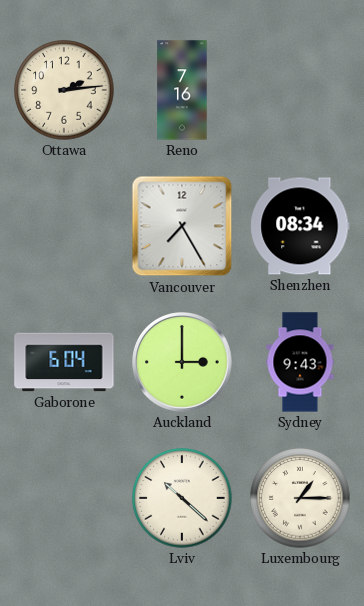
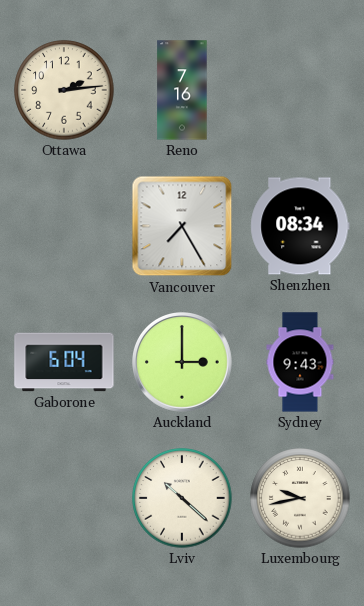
Luxembourg: 1:15 -> 9:43
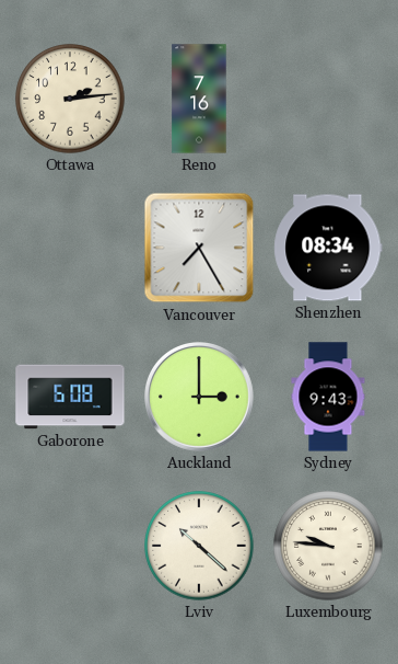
Gaborone: 6:04 -> 6:08
Luxembourg: 9:43 -> 9:46
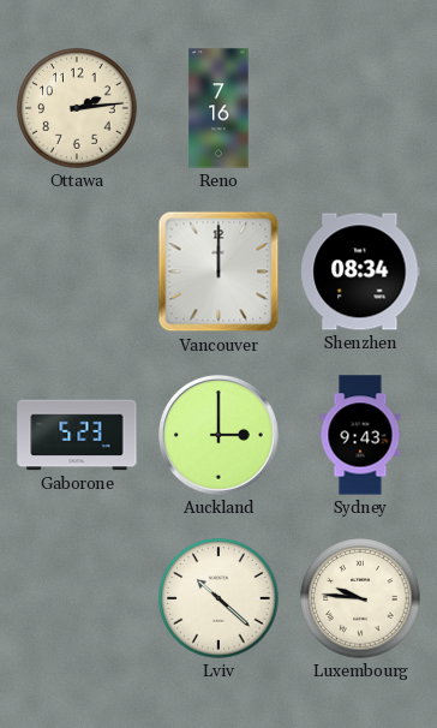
Vancouver: 7:25 -> 12:00
Gaborone: 6:08 -> 5:23
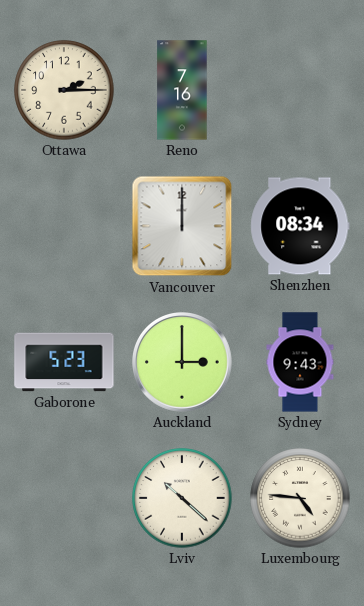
Ottawa: 2:14 -> 2:15
Luxembourg: 9:46 -> 4:46
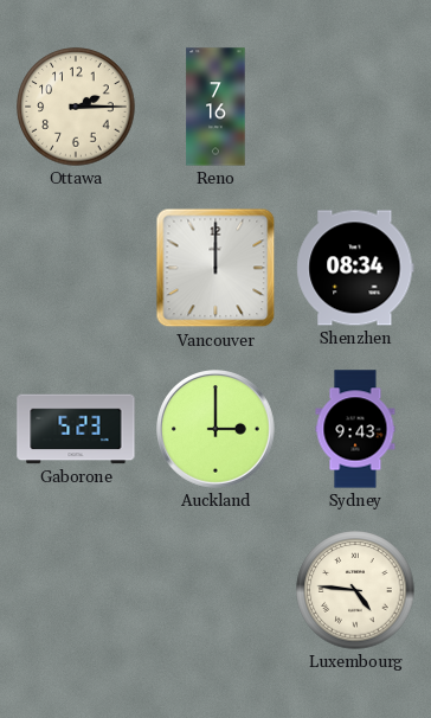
Lviv: 10:22 -> none
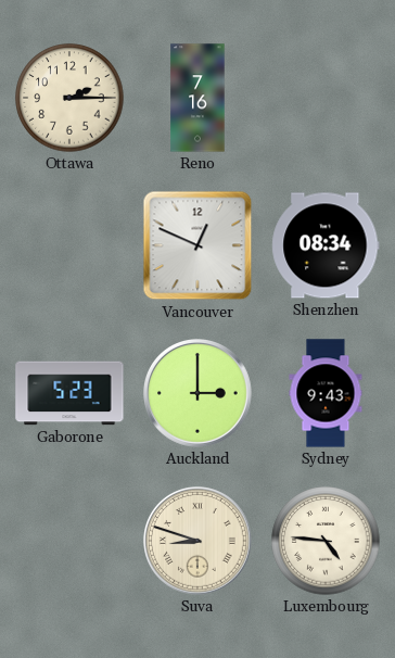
Vancouver: 12:00 -> 12:49
Suva: none -> 8:48
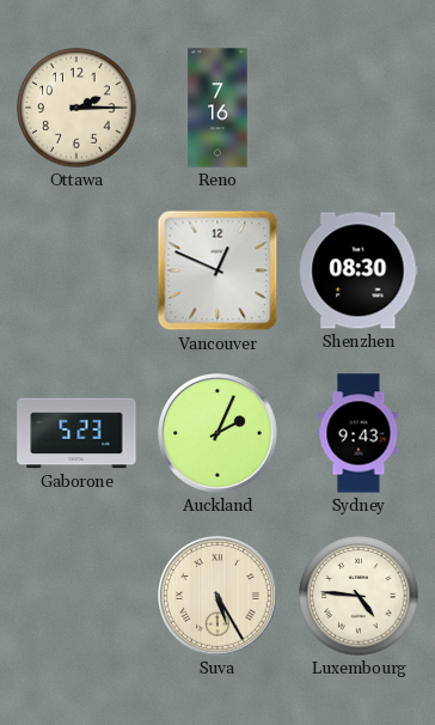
Shenzhen: 08:34 -> 08:30
Auckland: 3:00 -> 2:04
Suva: 8:48 -> 5:25
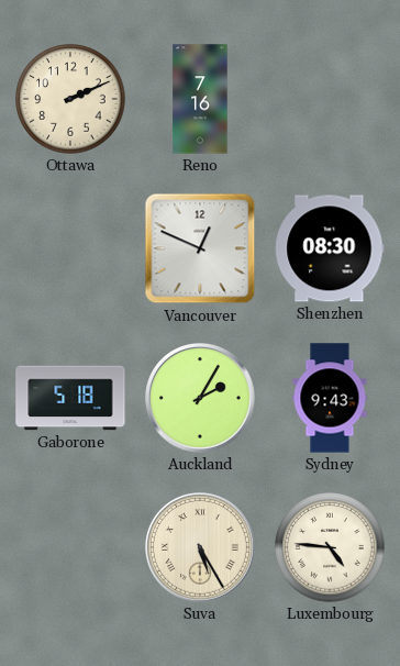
Ottawa: 2:15 -> 2:11
Gaborone: 5:23 -> 5:18
Auckland: 2:04 -> 2:05
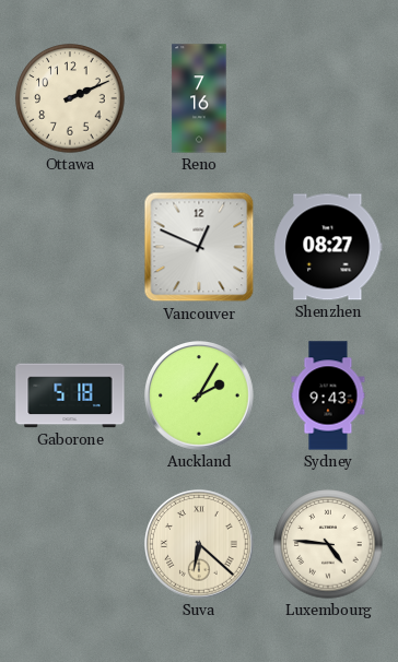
Shenzhen: 08:30 -> 08:27
Suva: 5:25 -> 6:22
